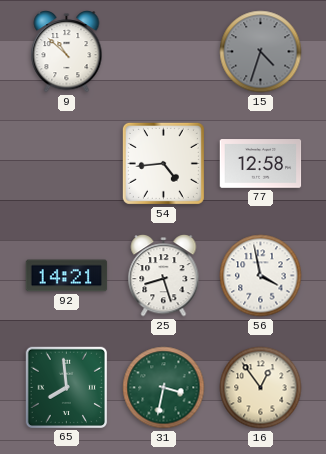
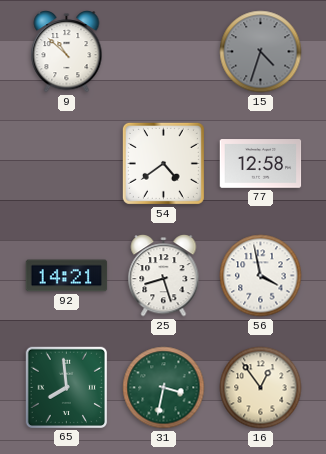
54: 4:44 -> 4:39
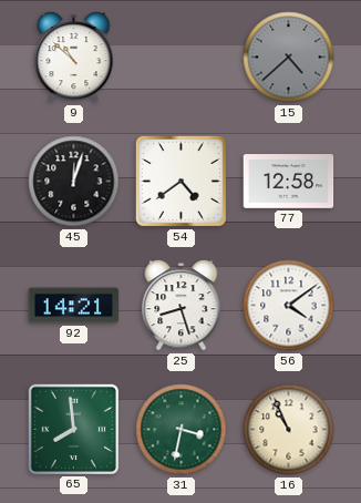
15: 4:33 -> 4:38
45: none -> 12:03
56: 3:58 -> 4:09
16: 12:54 -> 10:56
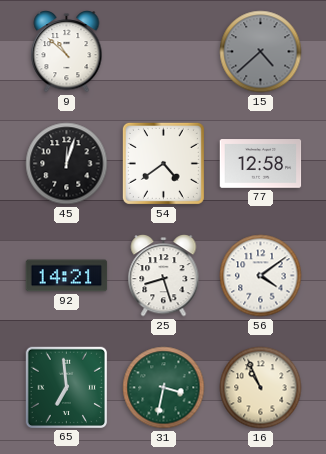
65: 7:59 -> 6:59
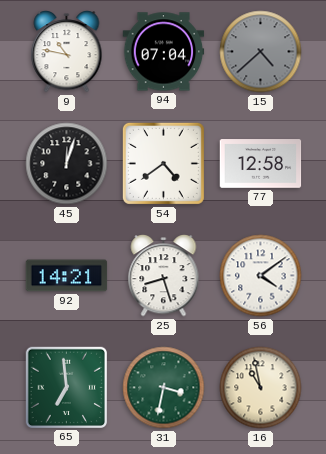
9: 10:52 -> 10:47
94: none -> 07:04
16: 10:56 -> 10:58
